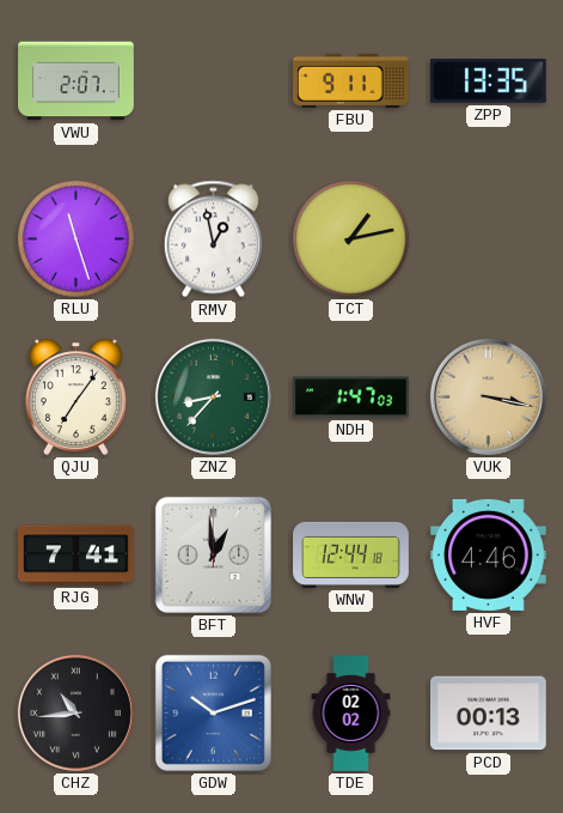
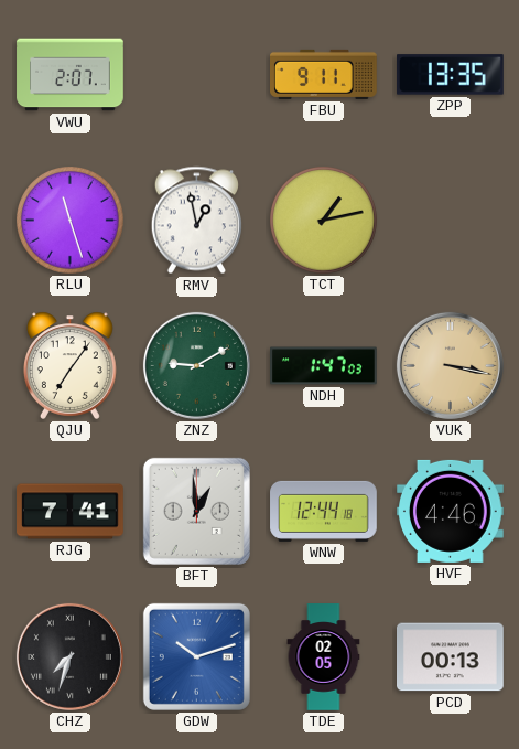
ZNZ: 8:37 -> 9:10
CHZ: 10:44 -> 7:33
TDE: 02:02 -> 02:05
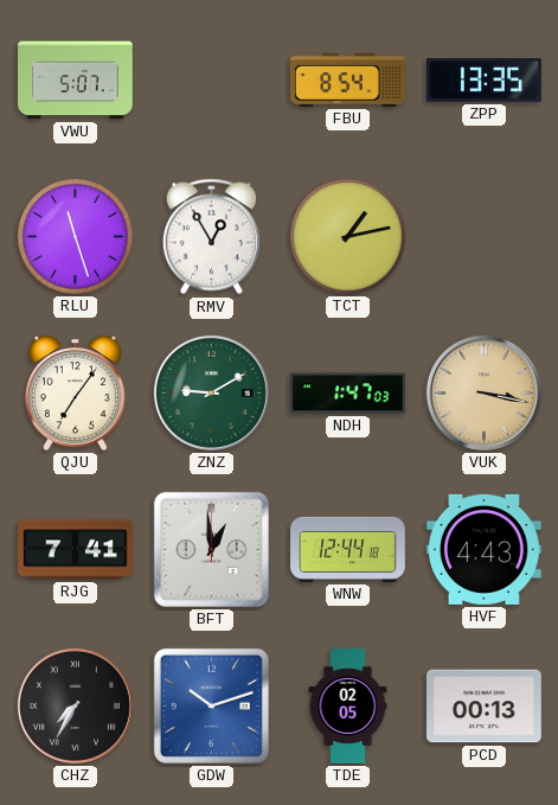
VWU: 2:07 -> 5:07
FBU: 9:11 -> 8:54
RMV: 12:58 -> 12:55
HVF: 4:46 -> 4:43
CHZ: 7:33 -> 7:35
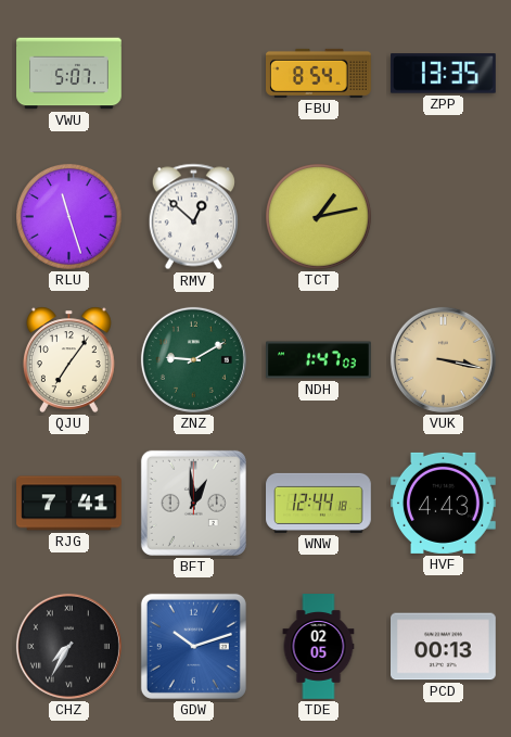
RMV: 12:55 -> 12:52
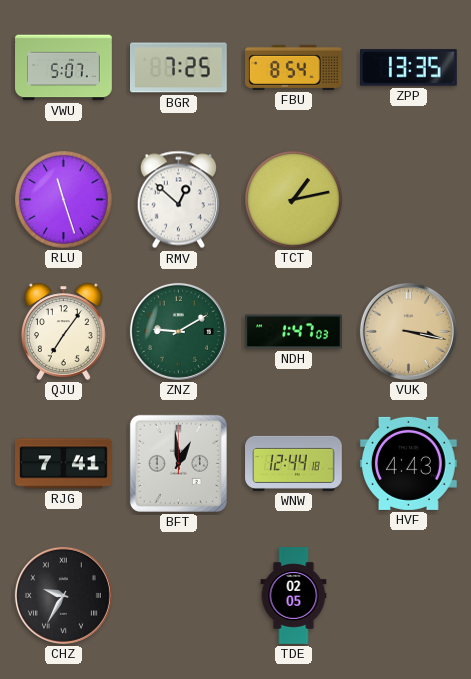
BGR: none -> 7:25
CHZ: 7:35 -> 9:35
GDW: 10:12 -> none
PCD: 00:13 -> none
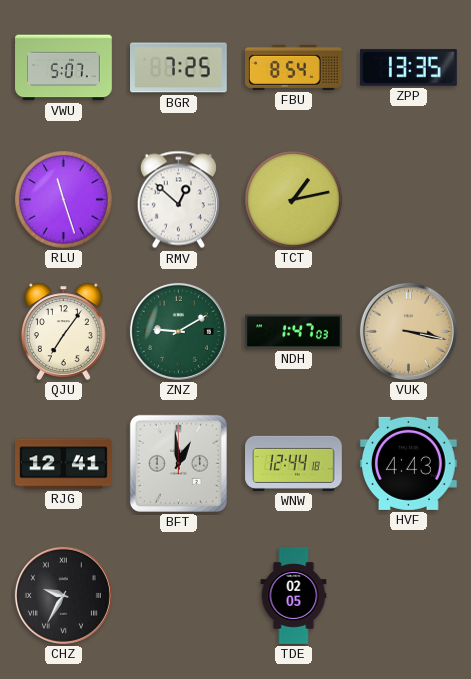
RJG: 7:41 -> 12:41
